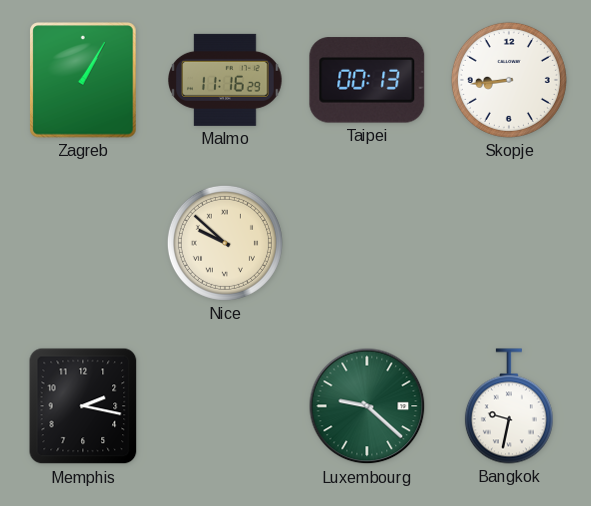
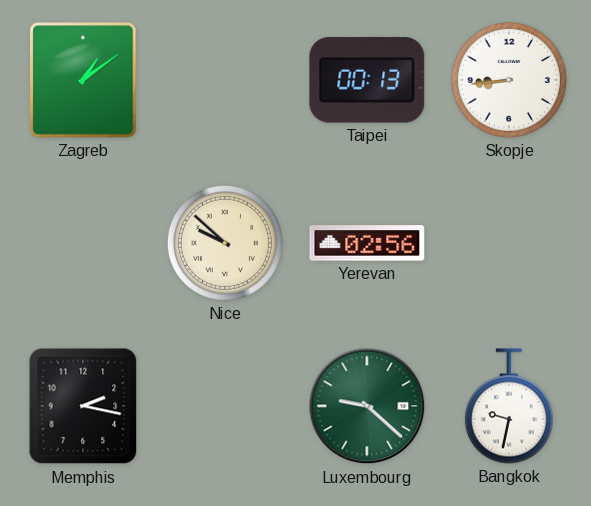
Zagreb: 1:05 -> 1:09
Malmo: 11:16 -> none
Yerevan: none -> 02:56
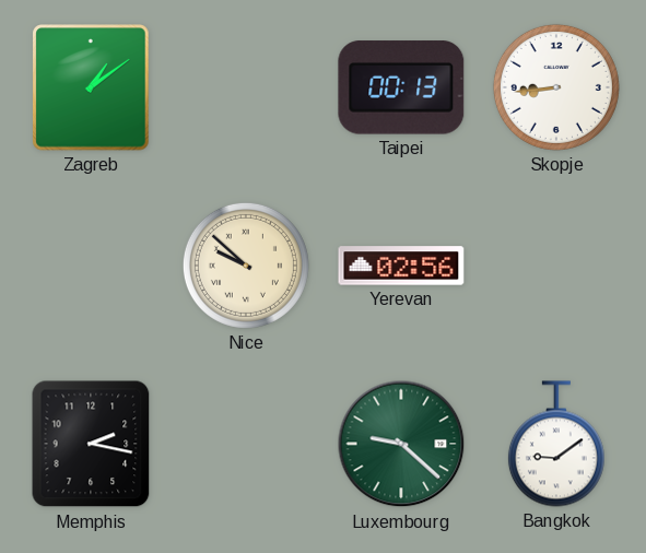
Bangkok: 9:32 -> 9:09
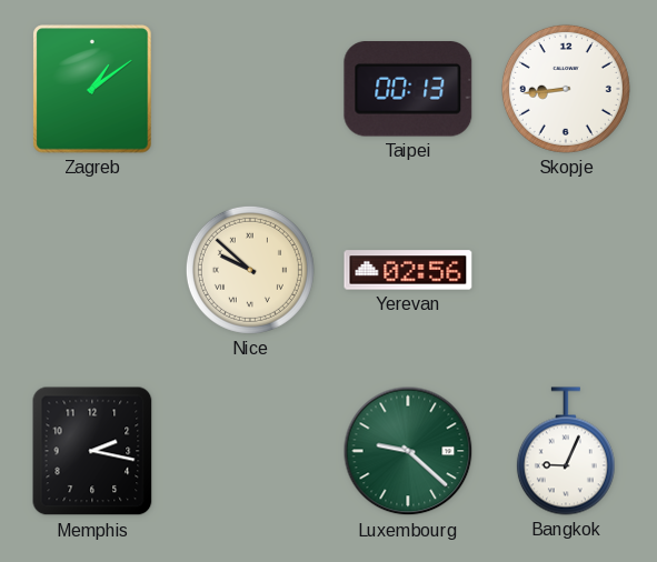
Bangkok: 9:09 -> 9:04
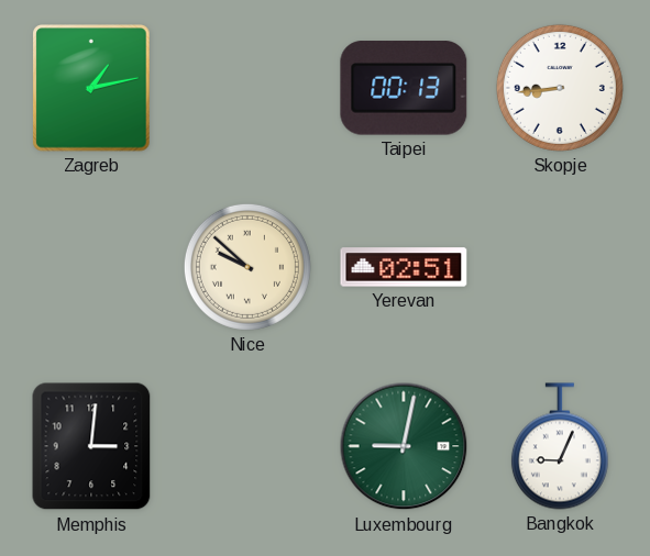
Zagreb: 1:09 -> 1:13
Yerevan: 02:56 -> 02:51
Memphis: 2:17 -> 3:01
Luxembourg: 9:22 -> 9:02
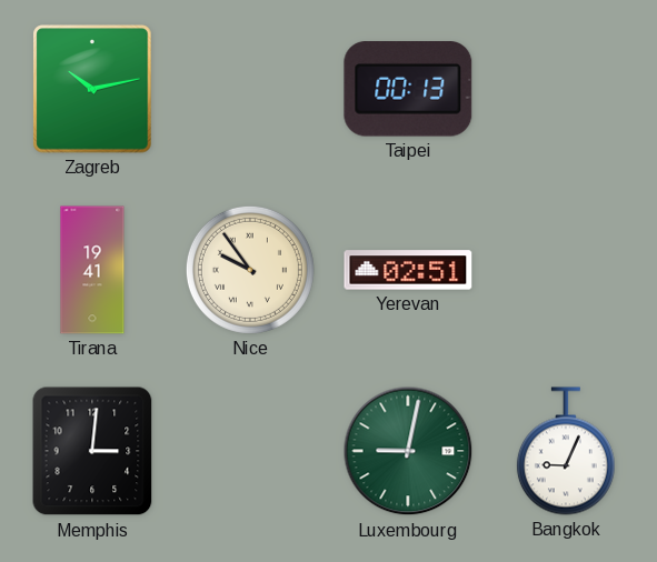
Zagreb: 1:13 -> 10:13
Skopje: 8:44 -> none
Tirana: none -> 19:41
Nice: 9:52 -> 9:54
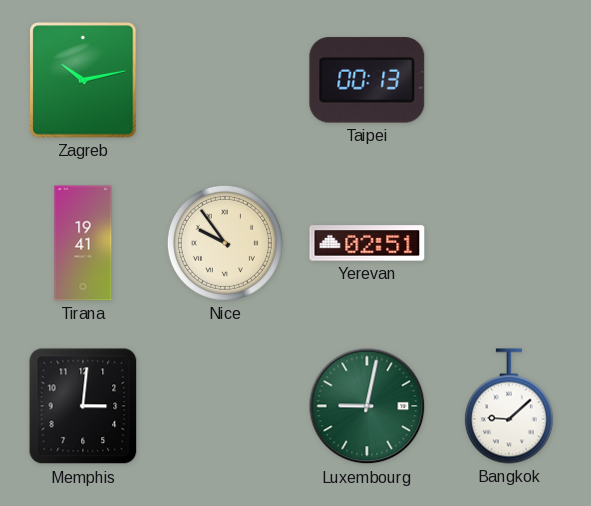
Bangkok: 9:04 -> 9:08
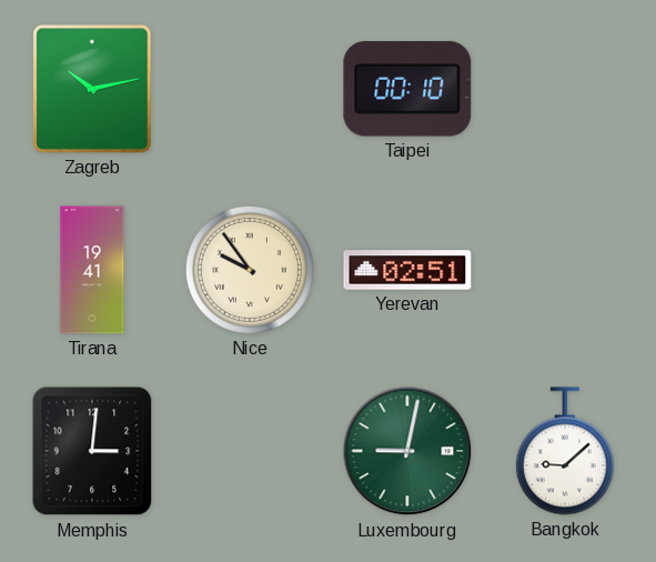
Taipei: 00:13 -> 00:10
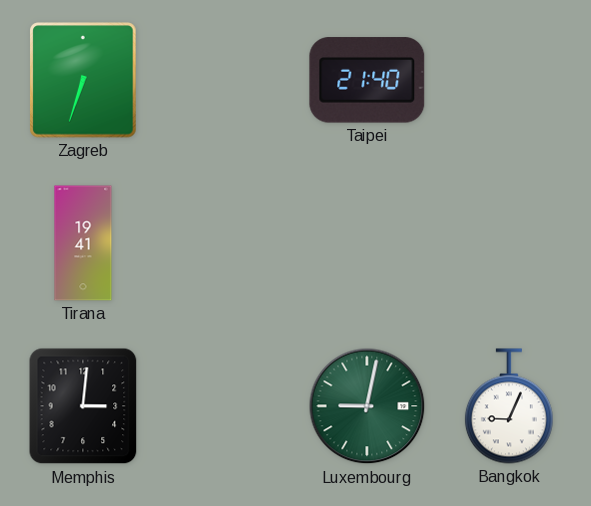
Zagreb: 10:13 -> 6:33
Taipei: 00:10 -> 21:40
Nice: 9:54 -> none
Yerevan: 02:51 -> none
Bangkok: 9:08 -> 9:04
